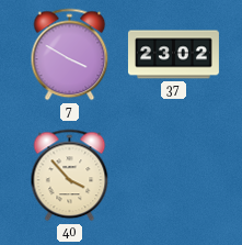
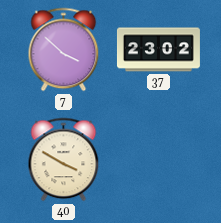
7: 3:50 -> 3:52
40: 3:53 -> 3:50
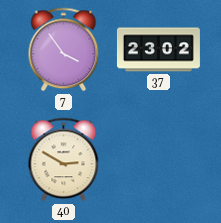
7: 3:52 -> 3:54
40: 3:50 -> 2:50
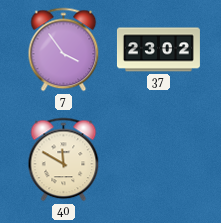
40: 2:50 -> 11:50
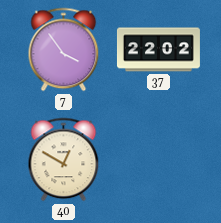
37: 23:02 -> 22:02
40: 11:50 -> 12:50
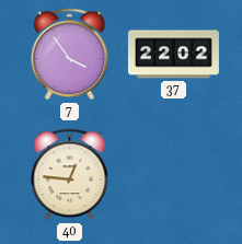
40: 12:50 -> 12:46
